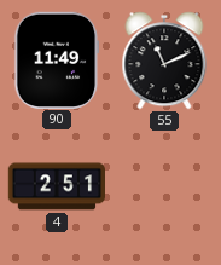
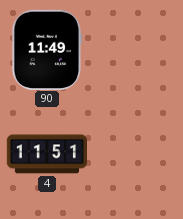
55: 11:11 -> none
4: 2:51 -> 11:51
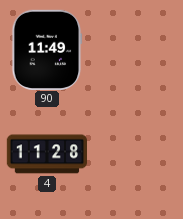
4: 11:51 -> 11:28
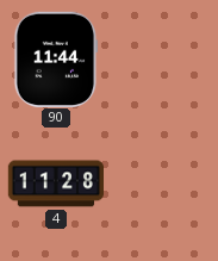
90: 11:49 -> 11:44
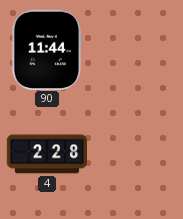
4: 11:28 -> 2:28
